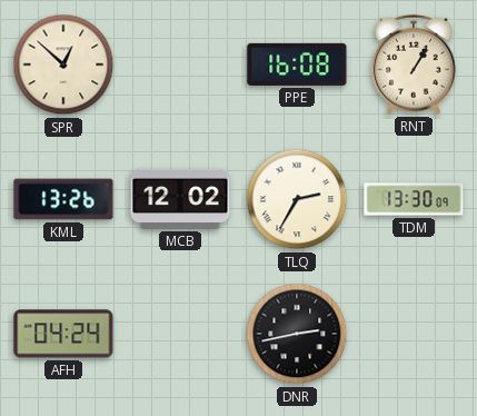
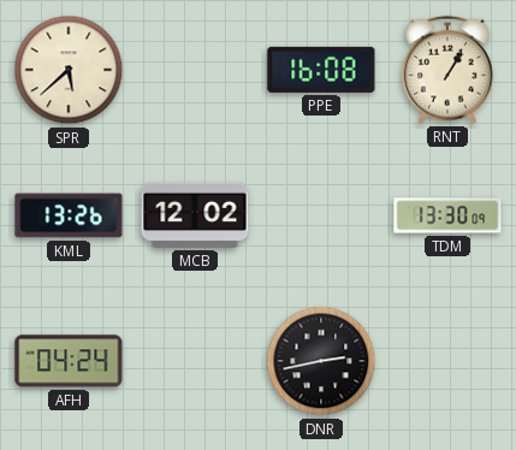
SPR: 12:52 -> 5:38
TLQ: 2:35 -> none
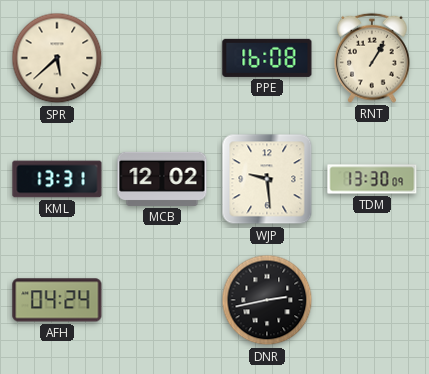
KML: 13:26 -> 13:31
WJP: none -> 9:29
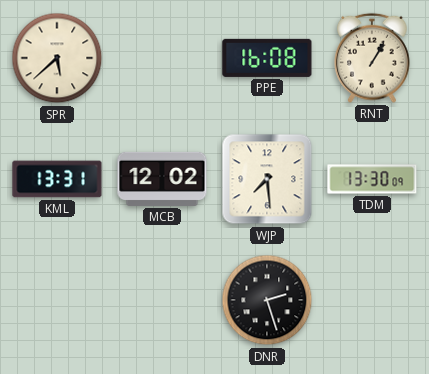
WJP: 9:29 -> 7:29
AFH: 04:24 -> none
DNR: 2:43 -> 2:27
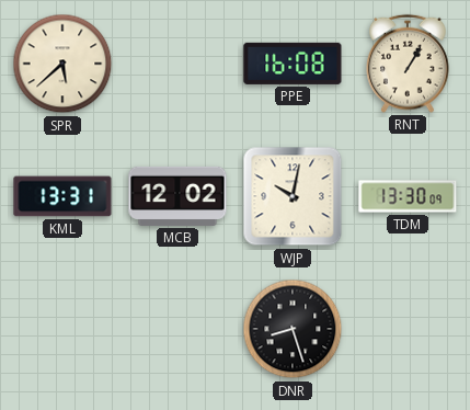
WJP: 7:29 -> 10:02
DNR: 2:27 -> 8:27
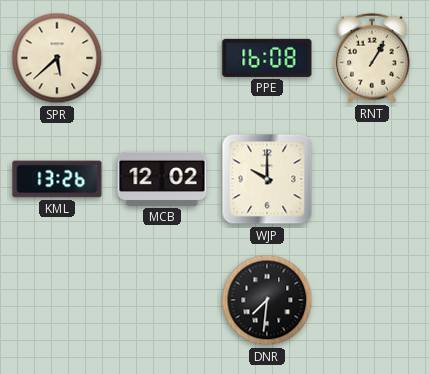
KML: 13:31 -> 13:26
WJP: 10:02 -> 10:00
TDM: 13:30 -> none
DNR: 8:27 -> 7:31
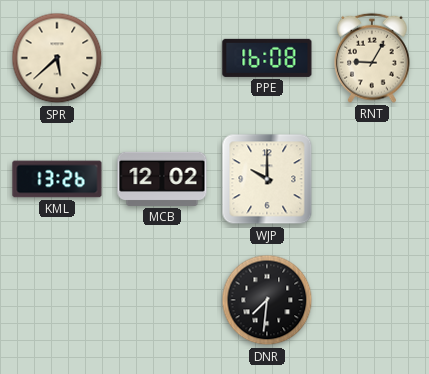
RNT: 1:05 -> 9:05
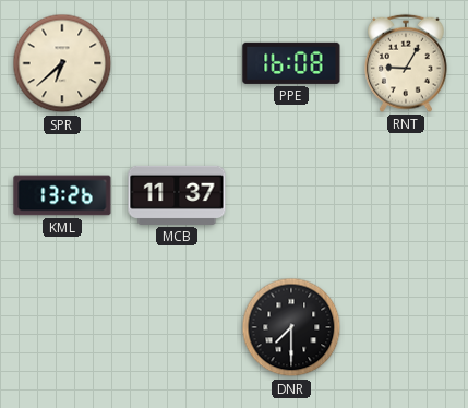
SPR: 5:38 -> 6:38
MCB: 12:02 -> 11:37
WJP: 10:00 -> none
DNR: 7:31 -> 7:30
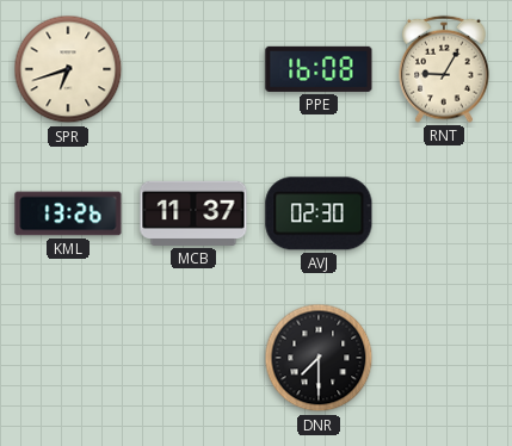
SPR: 6:38 -> 6:42
AVJ: none -> 02:30
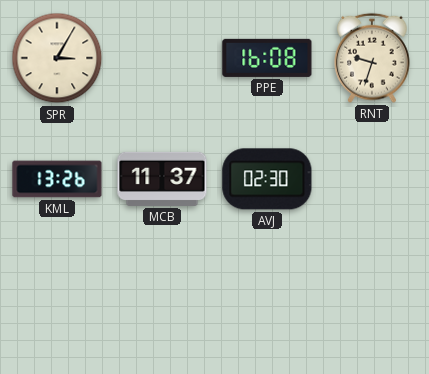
SPR: 6:42 -> 3:05
RNT: 9:05 -> 9:33
DNR: 7:30 -> none
